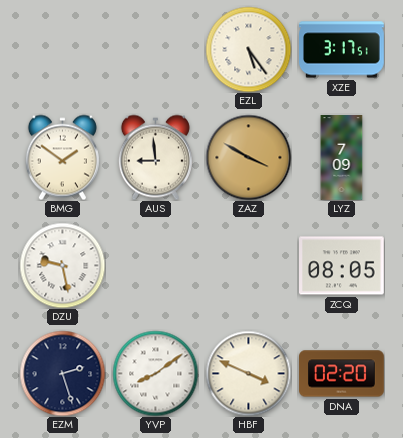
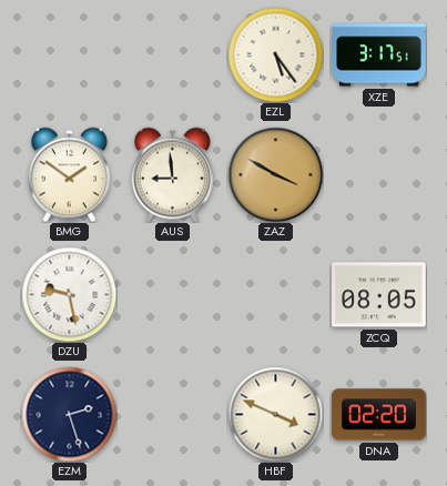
LYZ: 7:09 -> none
YVP: 8:09 -> none
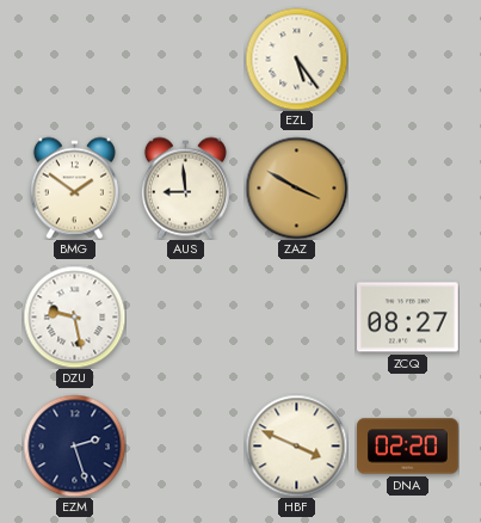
XZE: 3:17 -> none
ZCQ: 08:05 -> 08:27
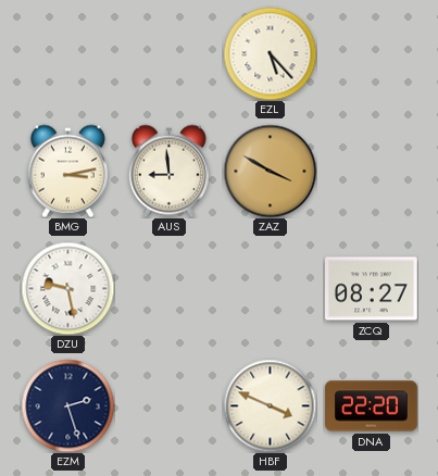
EZL: 5:24 -> 5:23
BMG: 1:51 -> 3:13
DNA: 02:20 -> 22:20
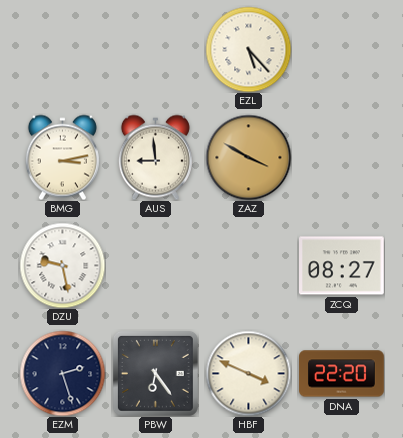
PBW: none -> 6:24
